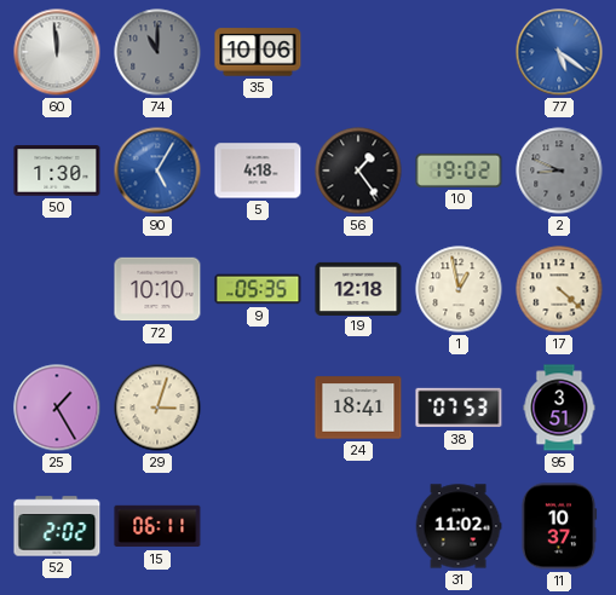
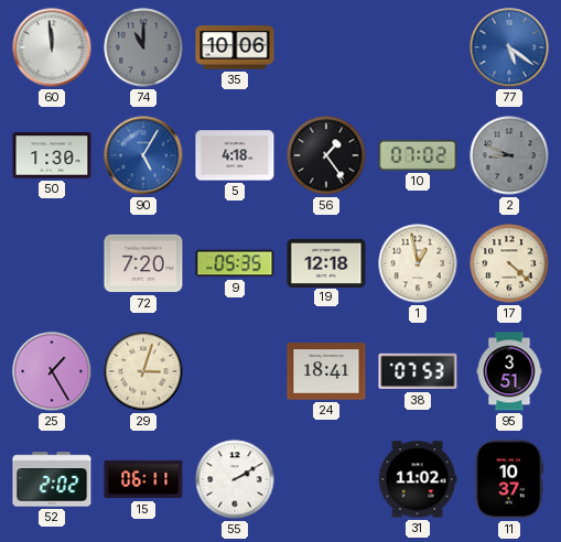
10: 19:02 -> 07:02
72: 10:10 -> 7:20
55: none -> 2:10
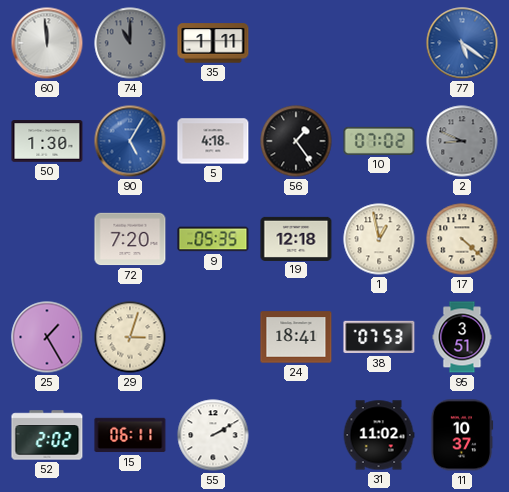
35: 10:06 -> 1:11
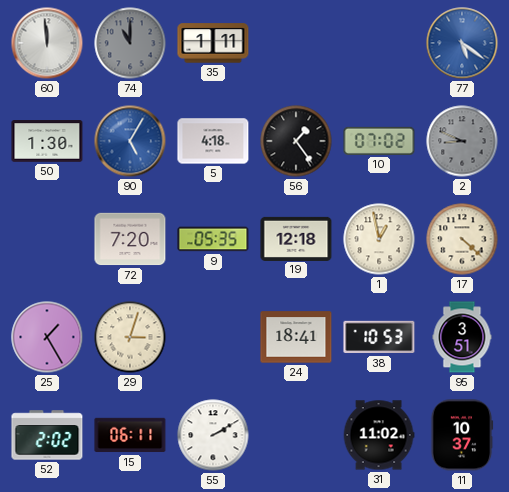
38: 07:53 -> 10:53
